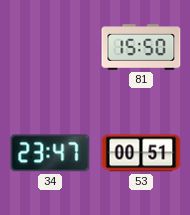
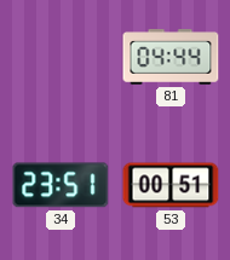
81: 15:50 -> 04:44
34: 23:47 -> 23:51
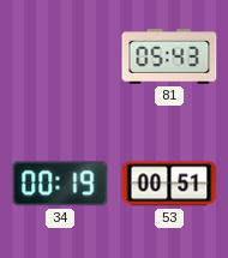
81: 04:44 -> 05:43
34: 23:51 -> 00:19
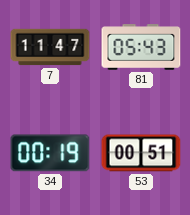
7: none -> 11:47
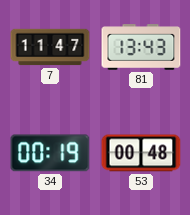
81: 05:43 -> 13:43
53: 00:51 -> 00:48
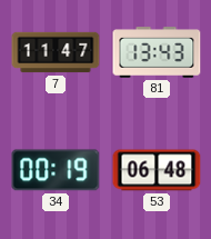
53: 00:48 -> 06:48
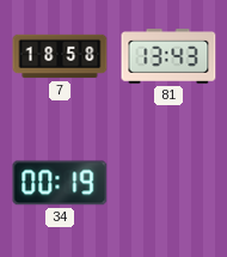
7: 11:47 -> 18:58
53: 06:48 -> none
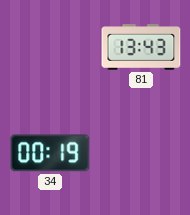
7: 18:58 -> none
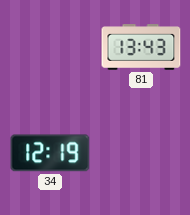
34: 00:19 -> 12:19
